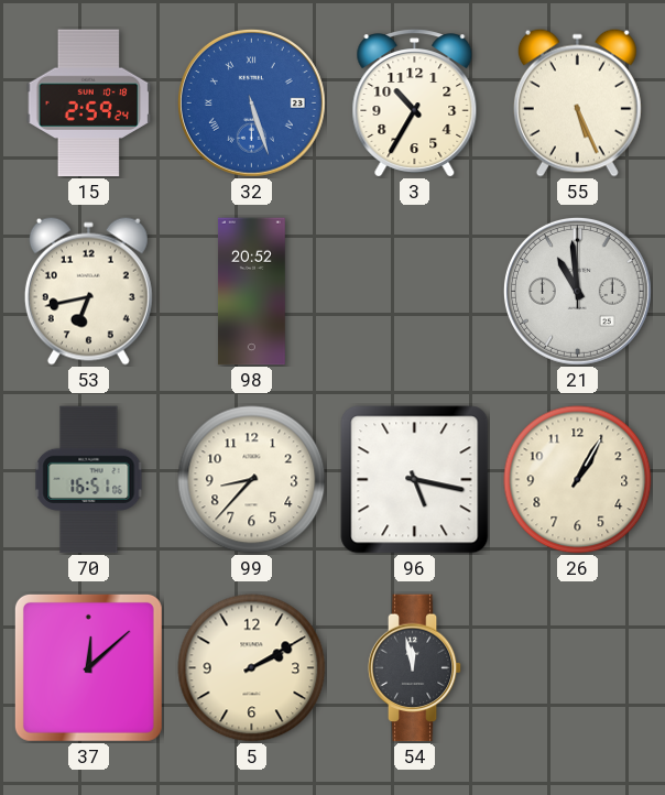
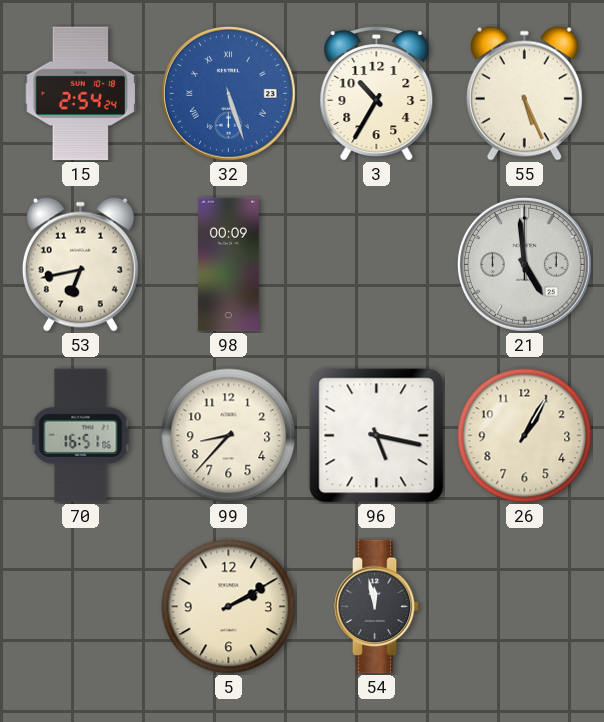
15: 2:59 -> 2:54
98: 20:52 -> 00:09
21: 10:59 -> 4:59
37: 12:08 -> none
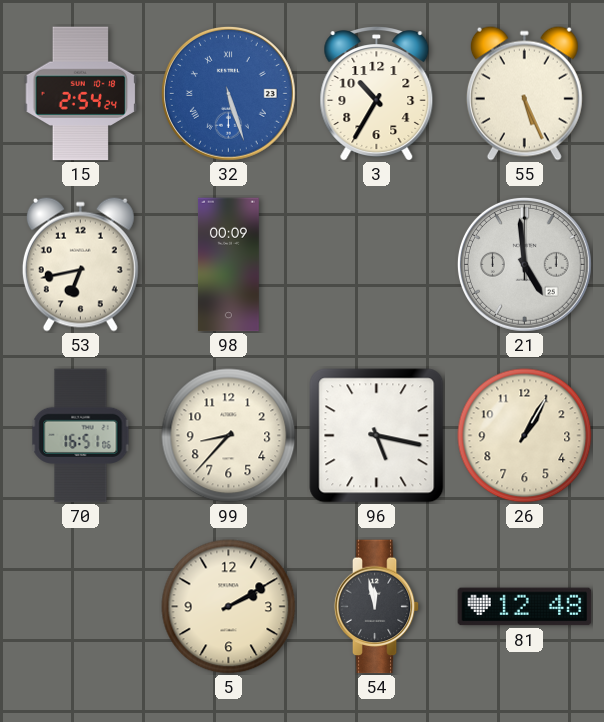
81: none -> 12:48
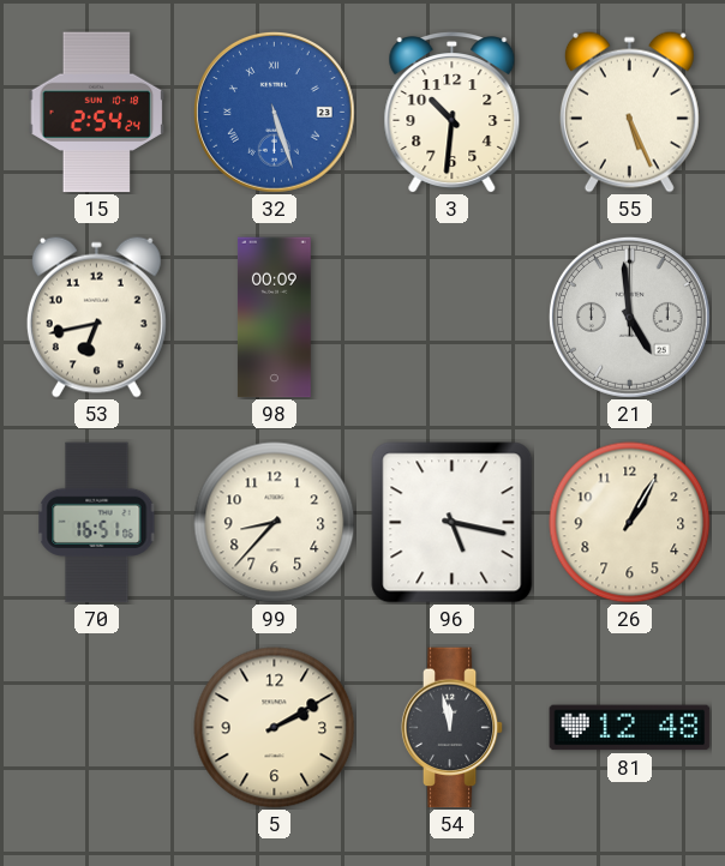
3: 10:35 -> 10:31
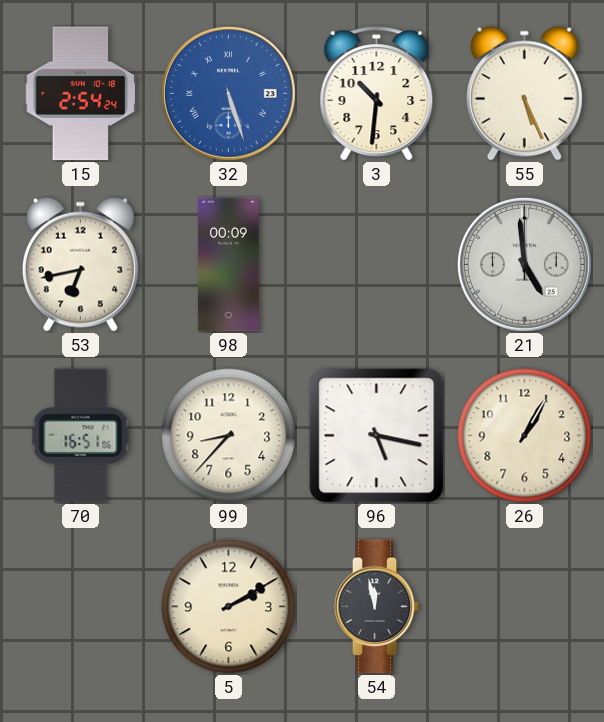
81: 12:48 -> none
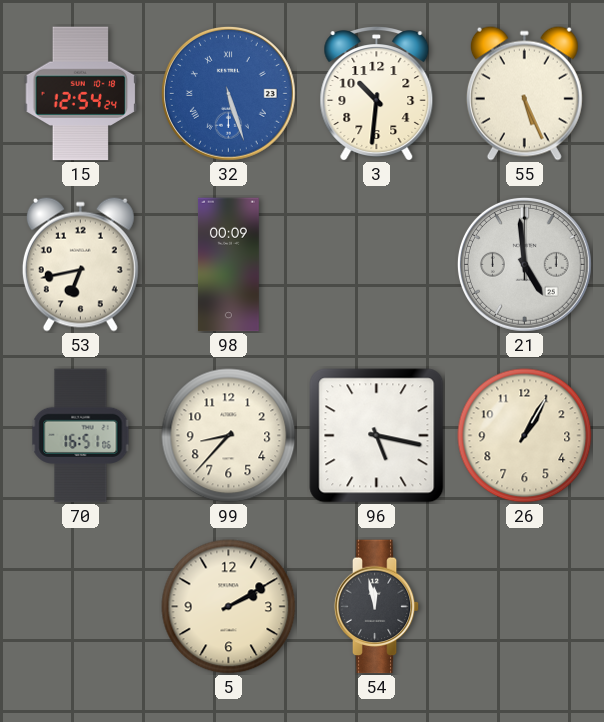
15: 2:54 -> 12:54
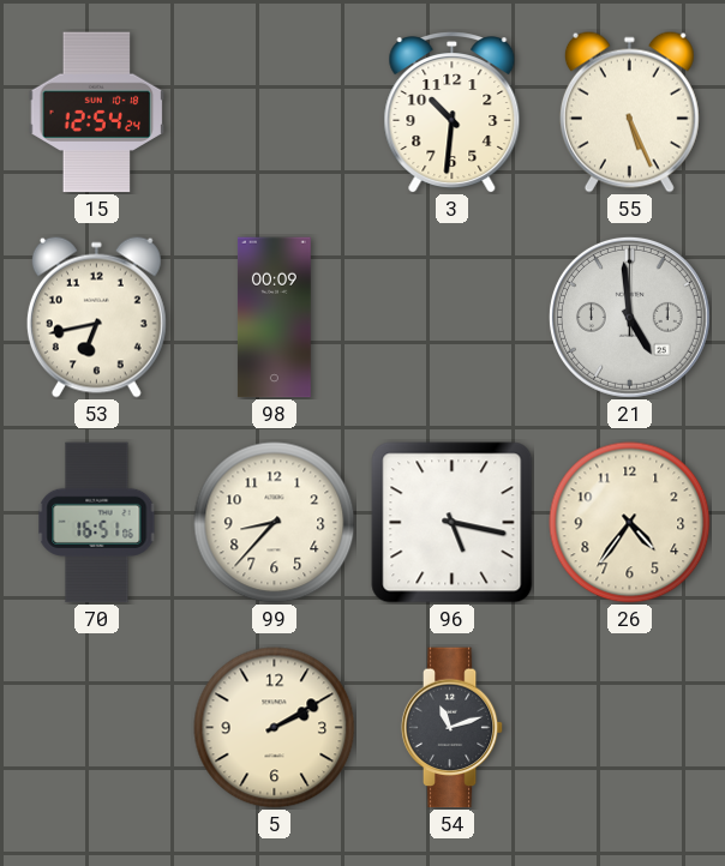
32: 5:27 -> none
26: 1:05 -> 4:36
54: 11:58 -> 11:12
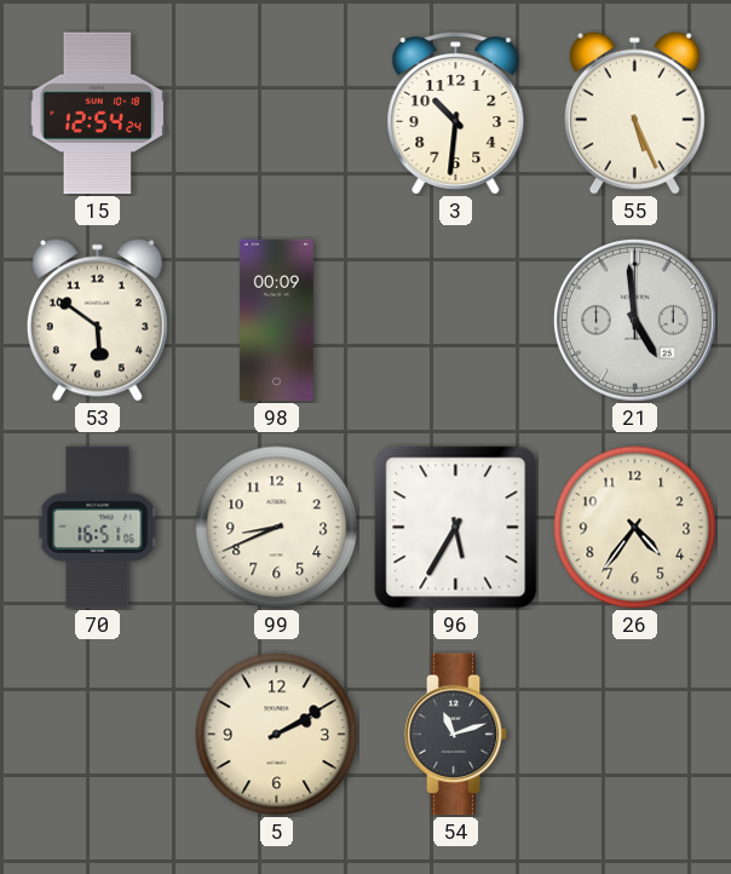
53: 6:43 -> 5:51
99: 8:37 -> 8:41
96: 5:17 -> 5:35
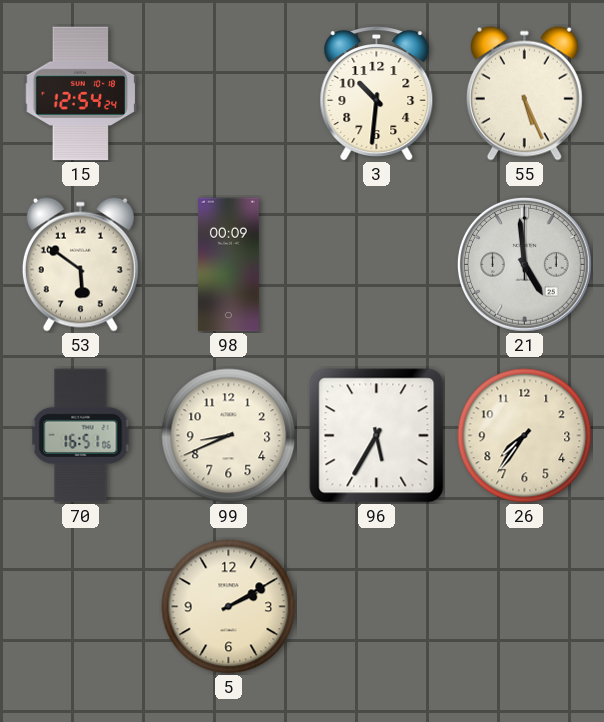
26: 4:36 -> 7:36
54: 11:12 -> none
